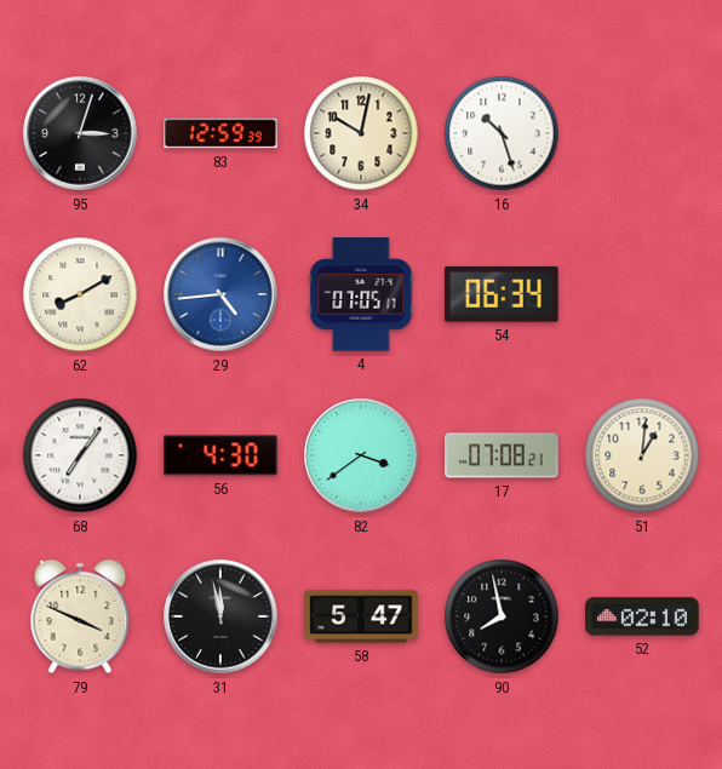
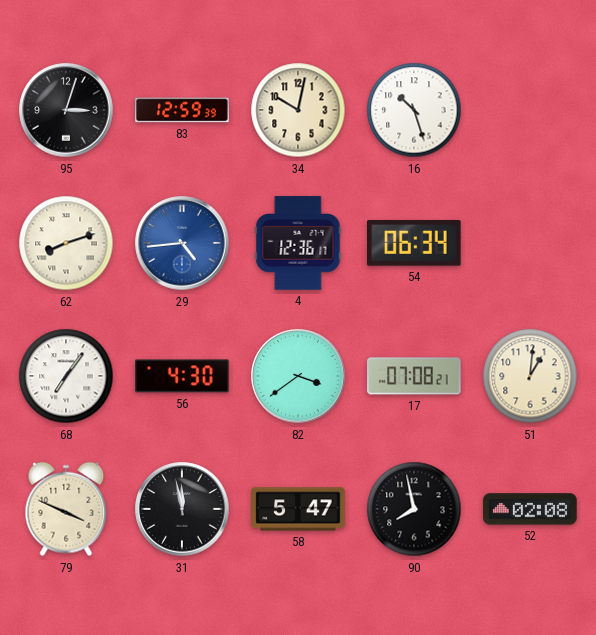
62: 8:10 -> 8:12
4: 07:05 -> 12:36
52: 02:10 -> 02:08
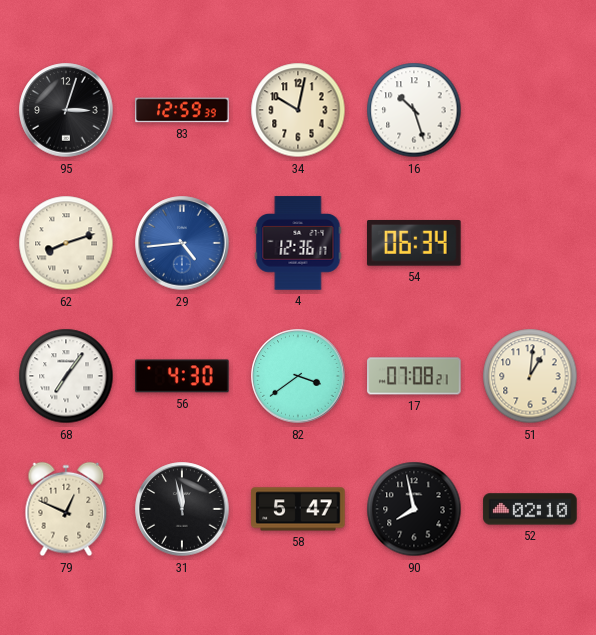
79: 3:49 -> 12:49
52: 02:08 -> 02:10
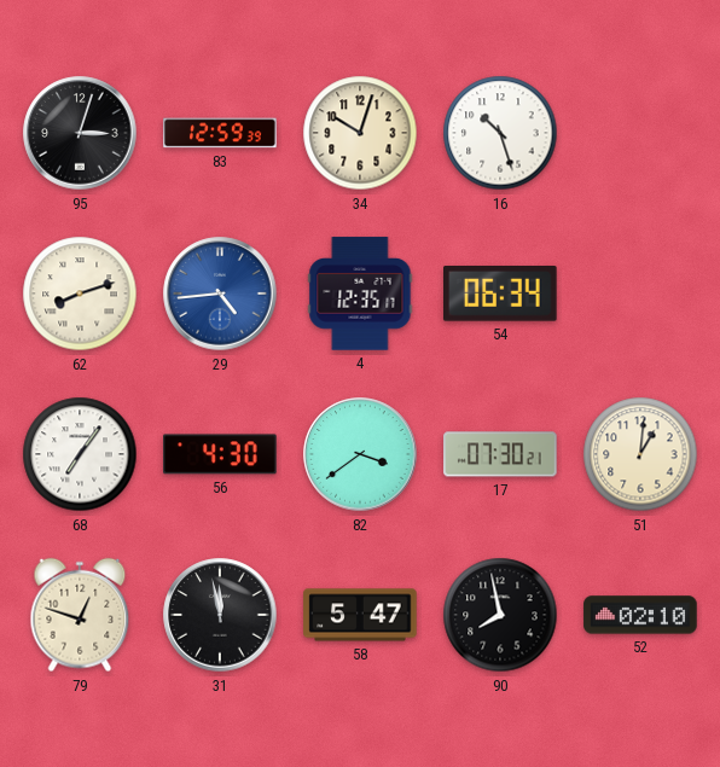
34: 10:02 -> 10:03
4: 12:36 -> 12:35
17: 07:08 -> 07:30
79: 12:49 -> 12:48
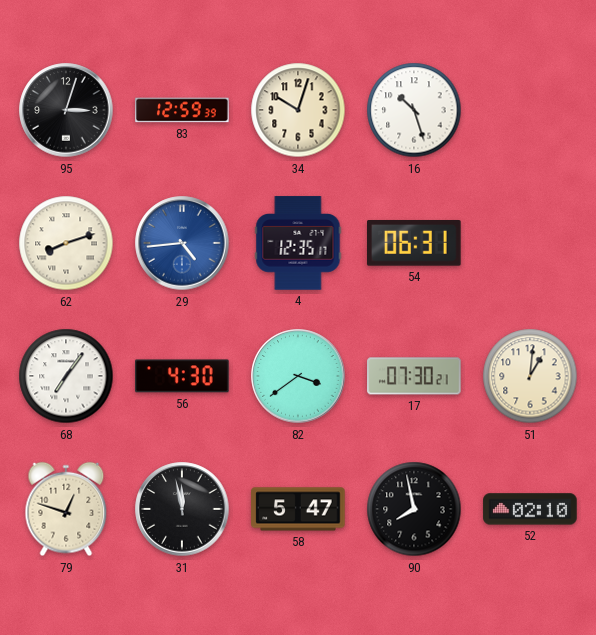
54: 06:34 -> 06:31
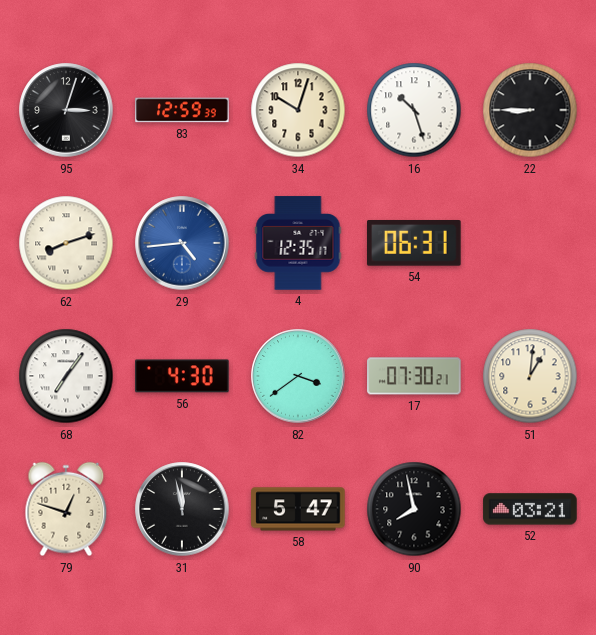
22: none -> 8:45
52: 02:10 -> 03:21
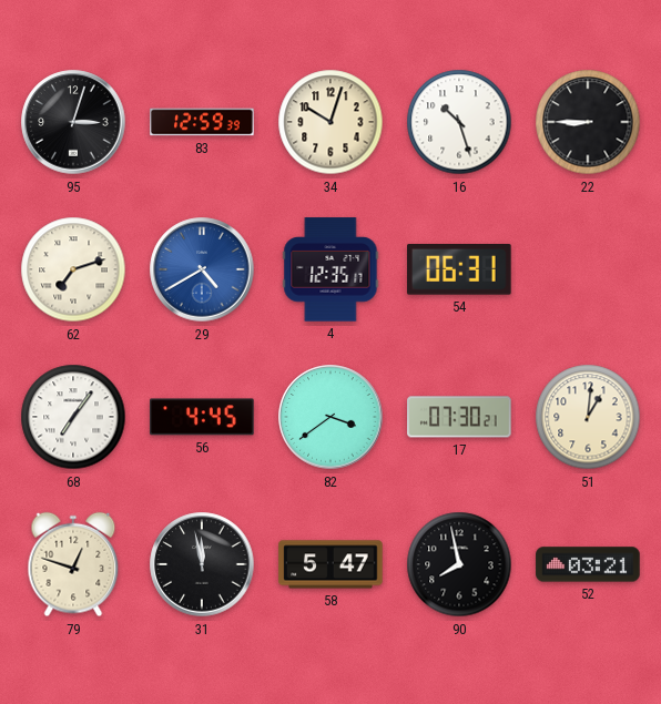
62: 8:12 -> 7:12
29: 4:44 -> 4:40
56: 4:30 -> 4:45
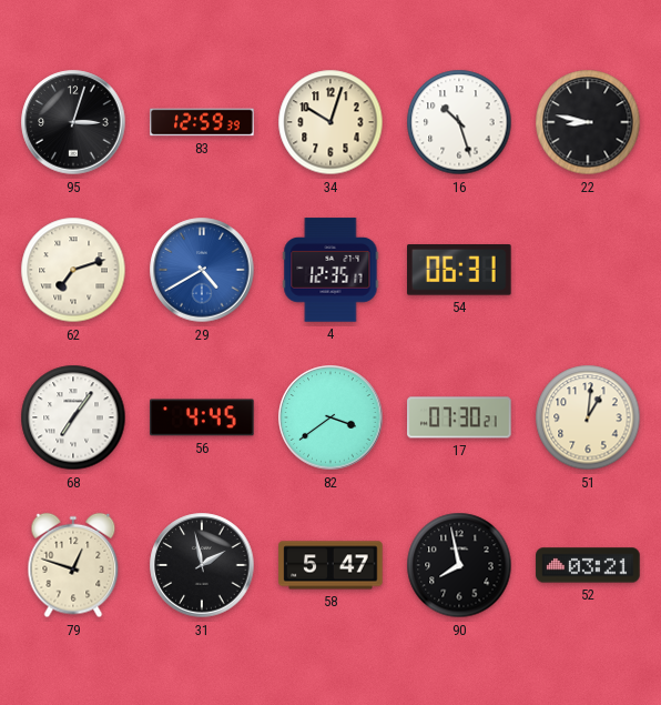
22: 8:45 -> 8:47
31: 11:58 -> 1:58
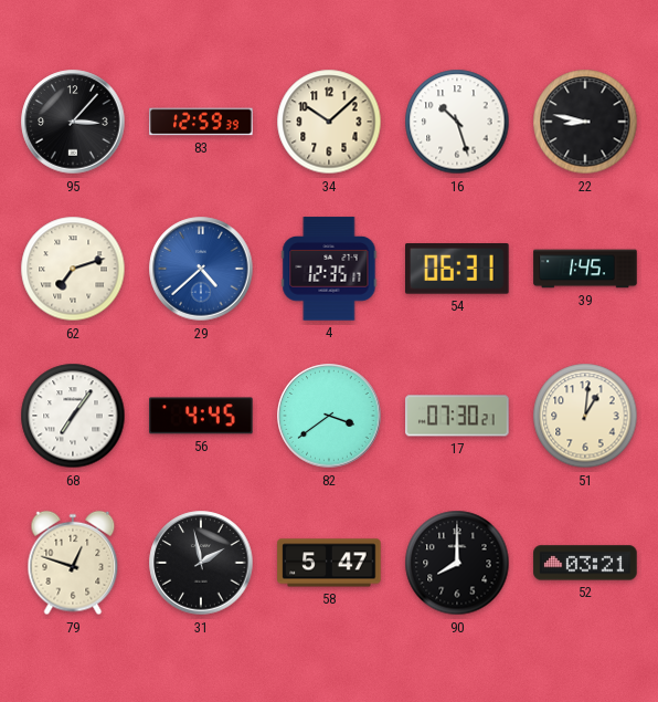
95: 3:03 -> 3:07
34: 10:03 -> 10:08
29: 4:40 -> 4:38
39: none -> 1:45
90: 7:58 -> 8:00
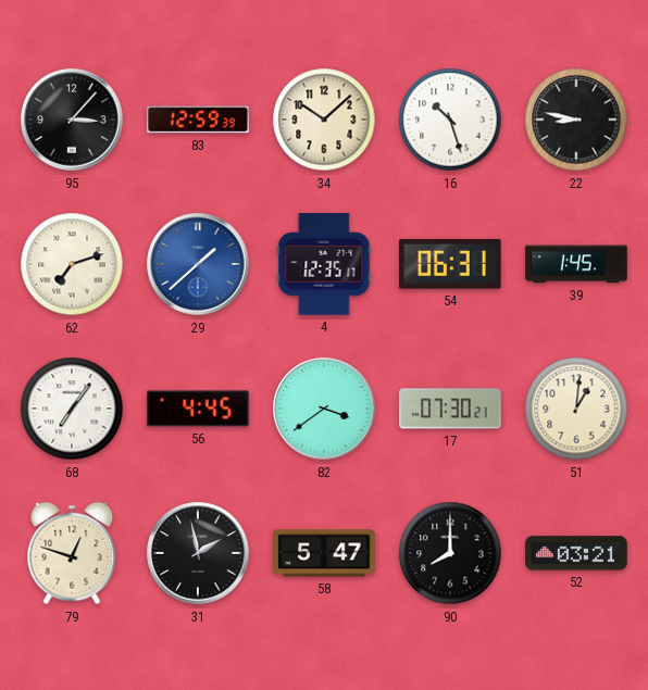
29: 4:38 -> 1:38
